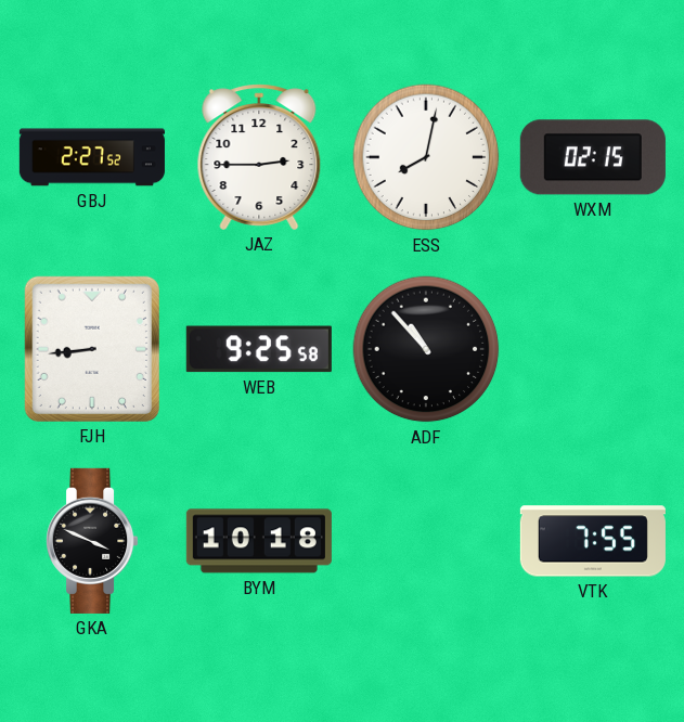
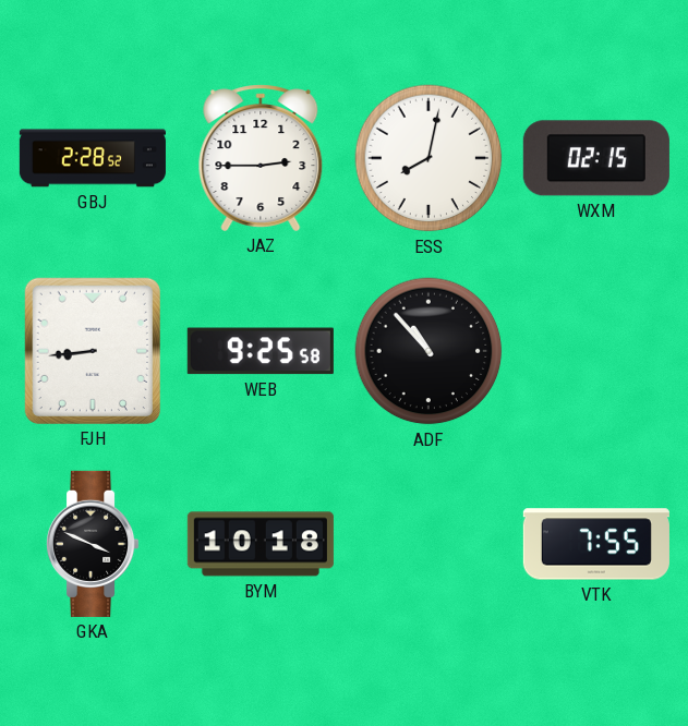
GBJ: 2:27 -> 2:28
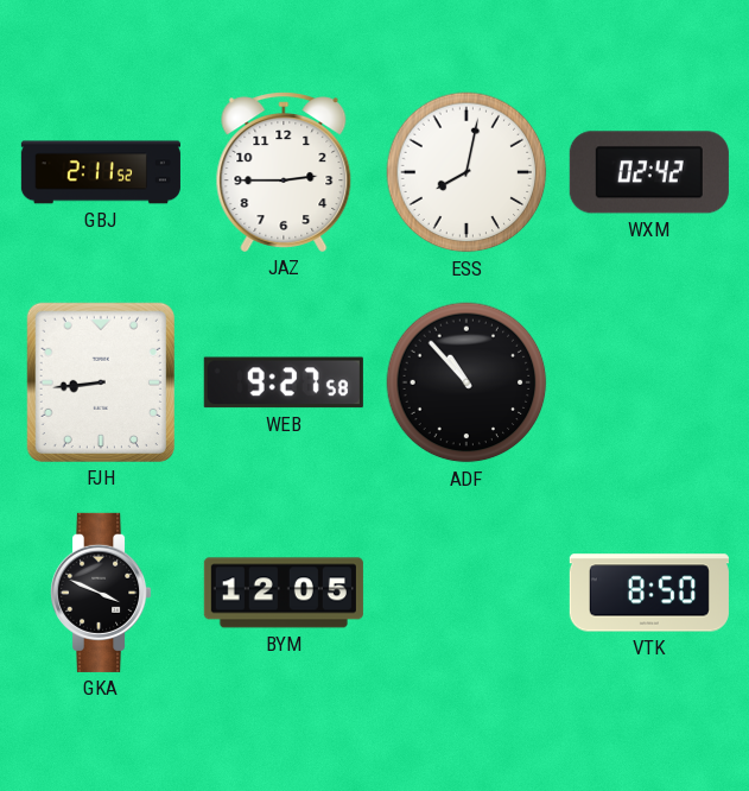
GBJ: 2:28 -> 2:11
WXM: 02:15 -> 02:42
WEB: 9:25 -> 9:27
BYM: 10:18 -> 12:05
VTK: 7:55 -> 8:50
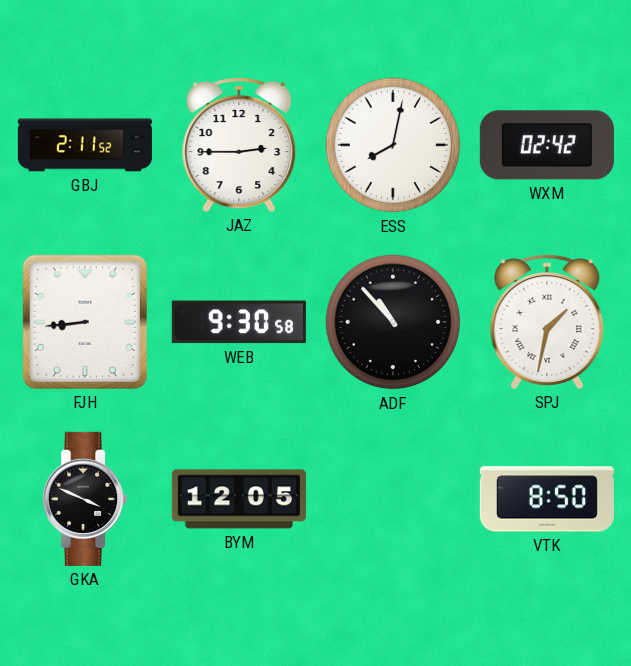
WEB: 9:27 -> 9:30
SPJ: none -> 1:32
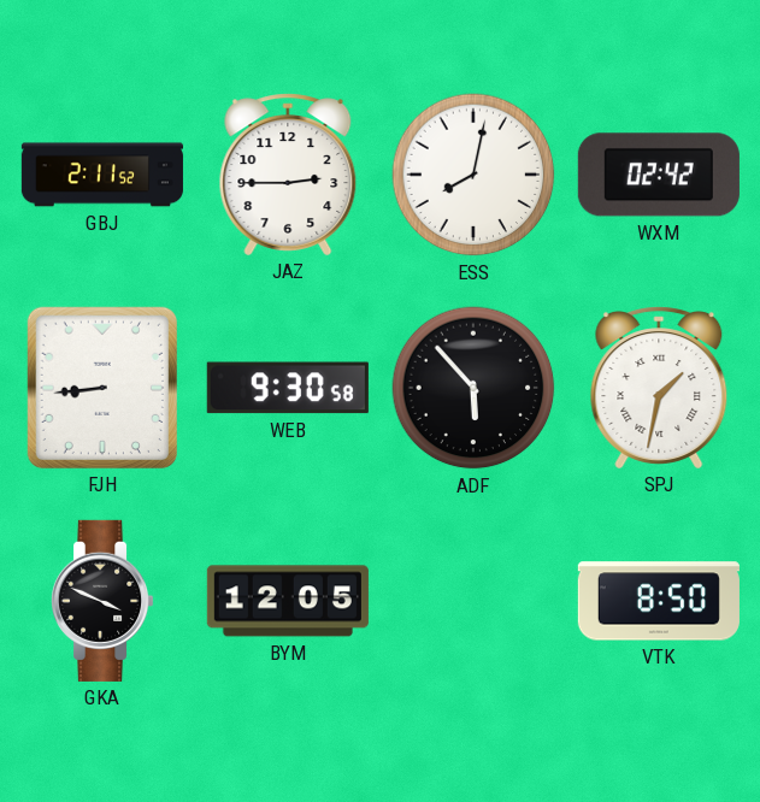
ADF: 10:53 -> 5:53
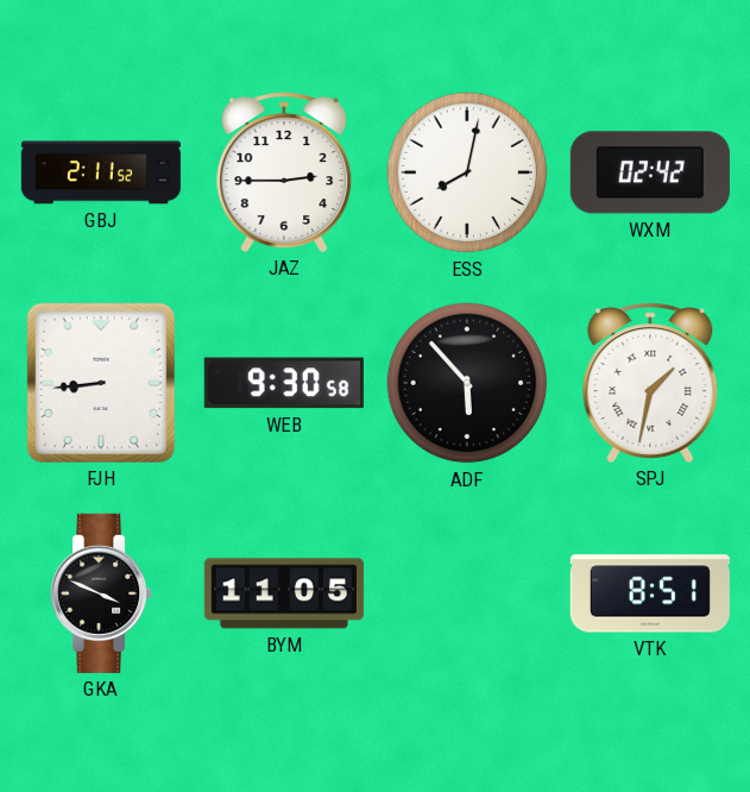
BYM: 12:05 -> 11:05
VTK: 8:50 -> 8:51
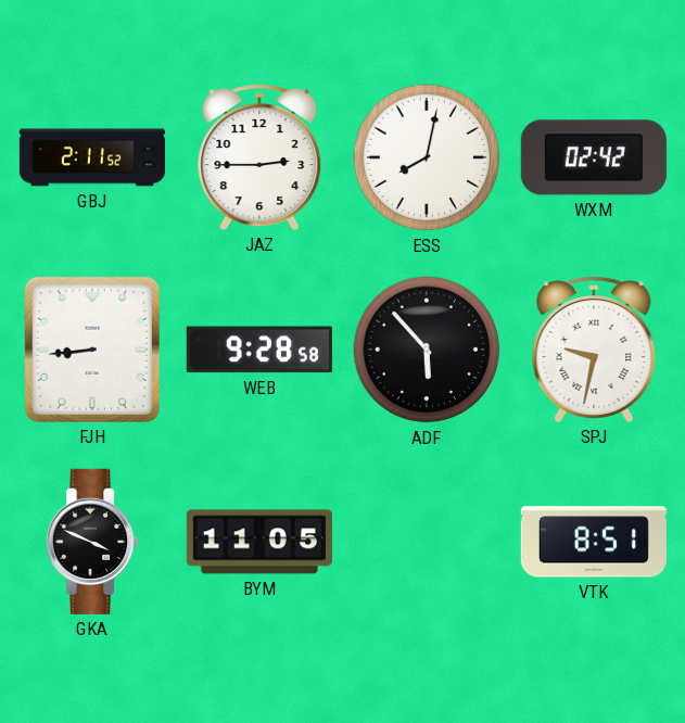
WEB: 9:30 -> 9:28
SPJ: 1:32 -> 9:32
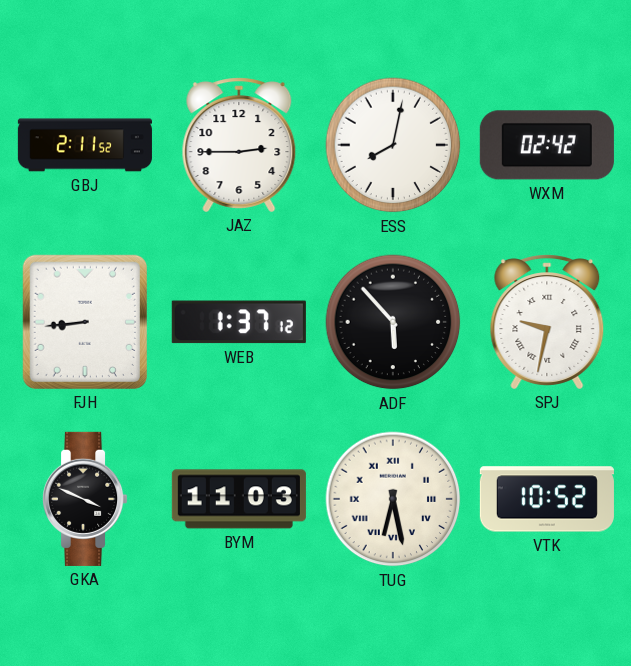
WEB: 9:28 -> 1:37
BYM: 11:05 -> 11:03
TUG: none -> 6:28
VTK: 8:51 -> 10:52
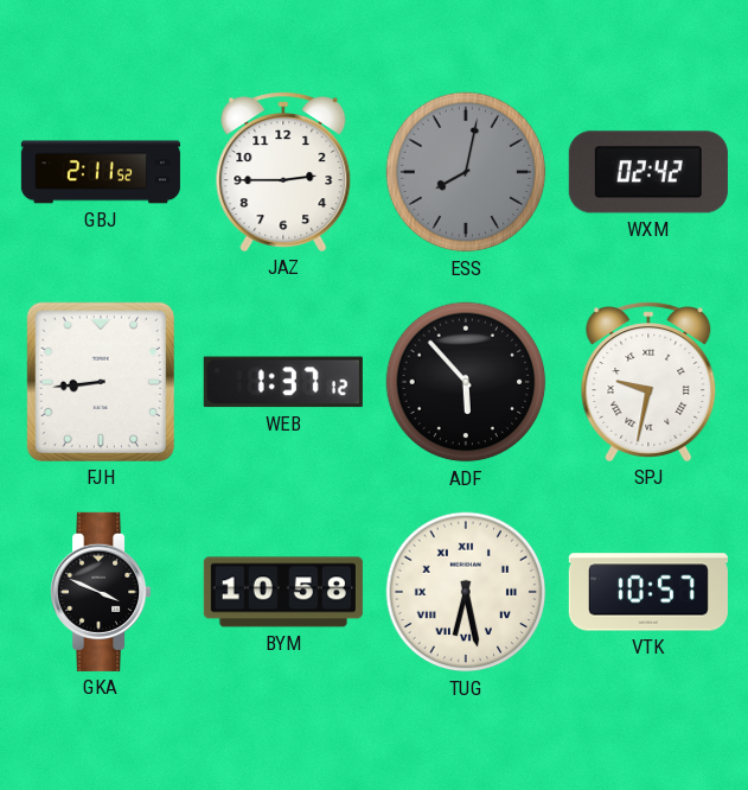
ESS dial: white -> grey
BYM: 11:03 -> 10:58
VTK: 10:52 -> 10:57
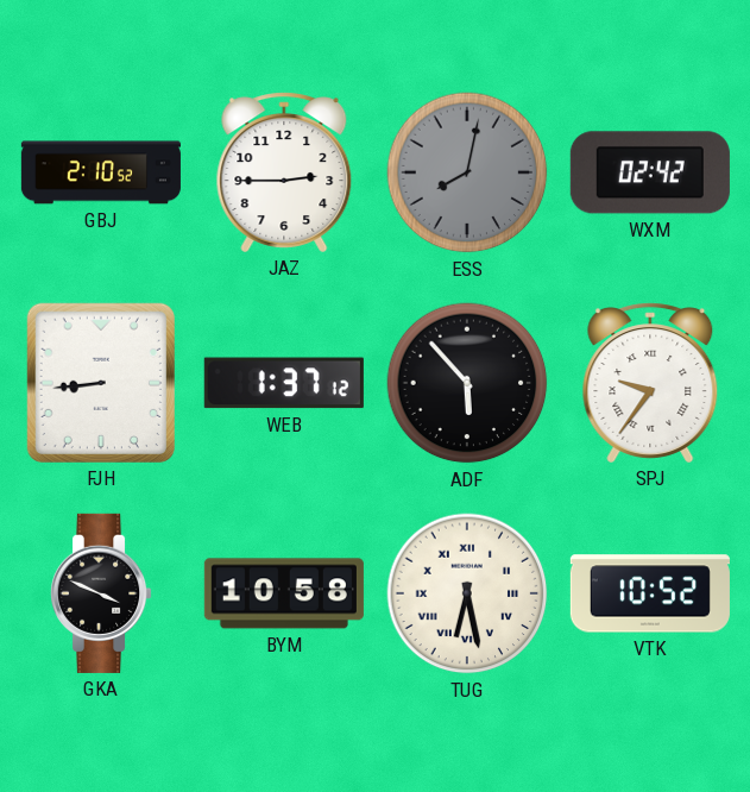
GBJ: 2:11 -> 2:10
SPJ: 9:32 -> 9:36
VTK: 10:57 -> 10:52
